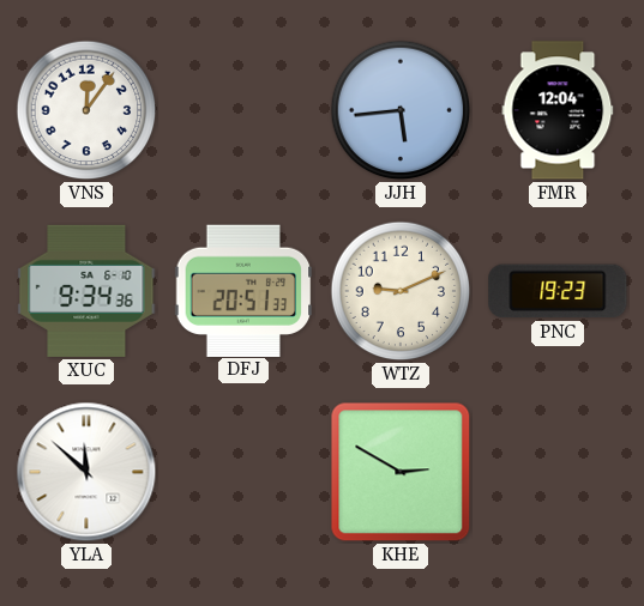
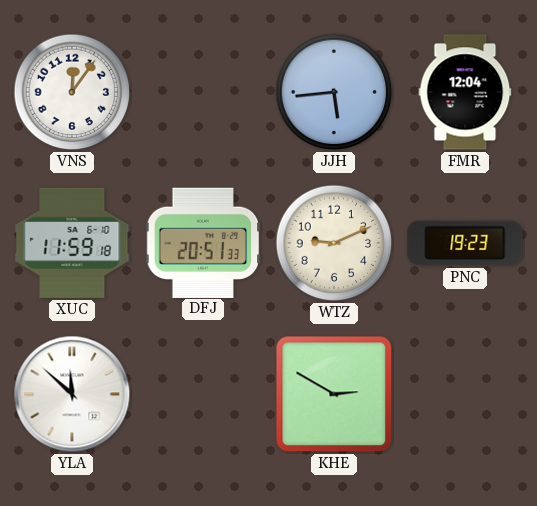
XUC: 9:34 -> 11:59
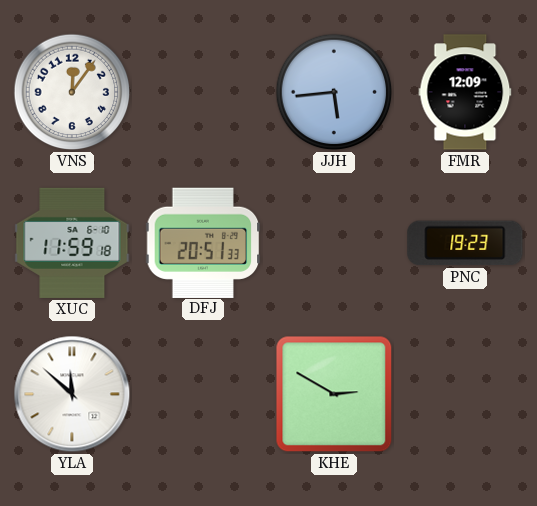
FMR: 12:04 -> 12:09
WTZ: 9:11 -> none
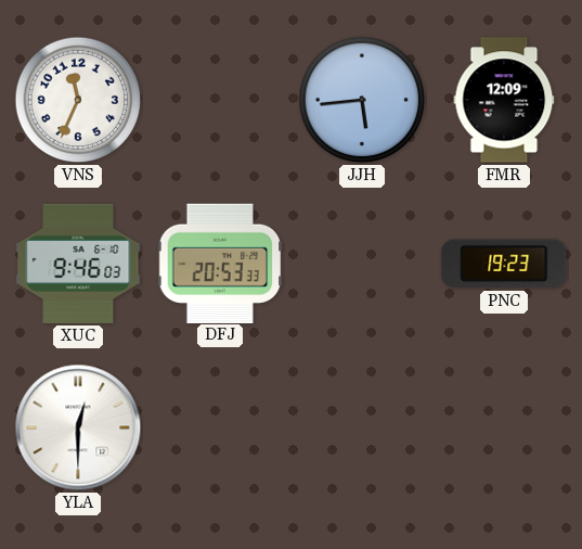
VNS: 12:06 -> 11:34
XUC: 11:59 -> 9:46
DFJ: 20:51 -> 20:53
YLA: 11:52 -> 12:30
KHE: 2:50 -> none
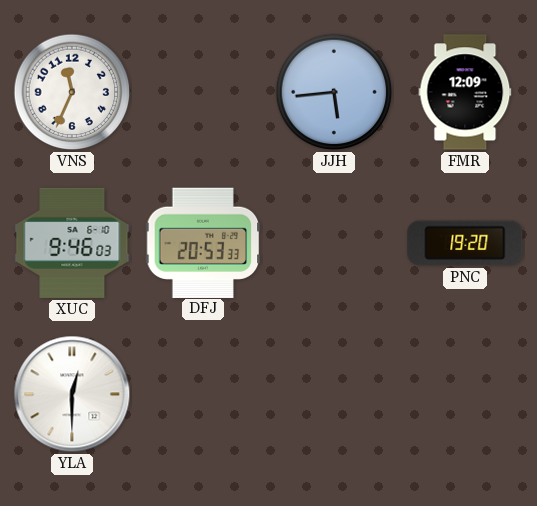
PNC: 19:23 -> 19:20
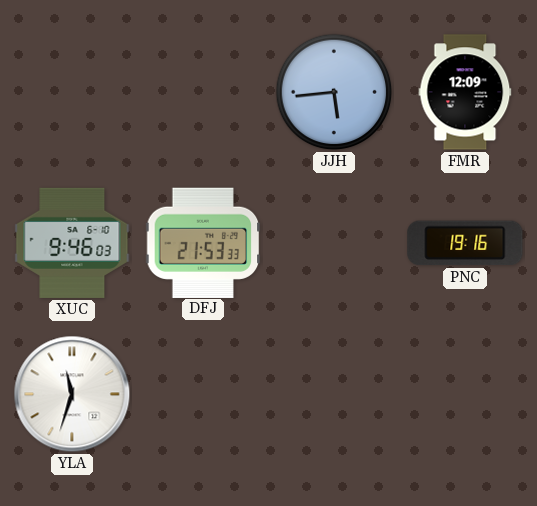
VNS: 11:34 -> none
DFJ: 20:53 -> 21:53
PNC: 19:20 -> 19:16
YLA: 12:30 -> 11:33
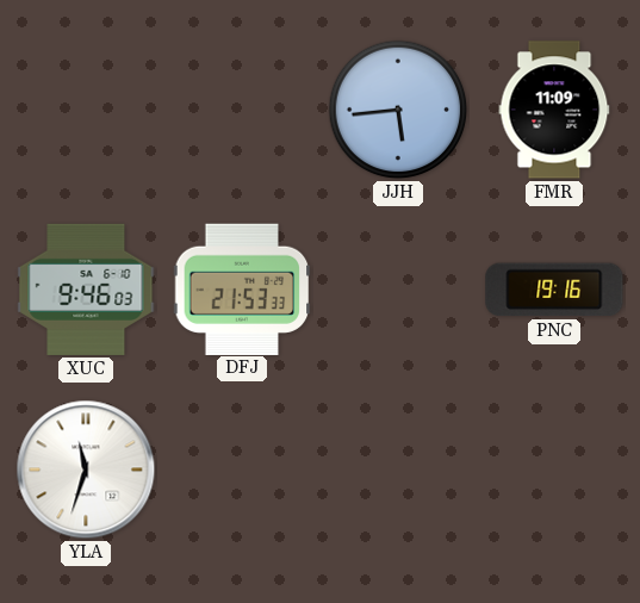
FMR: 12:09 -> 11:09
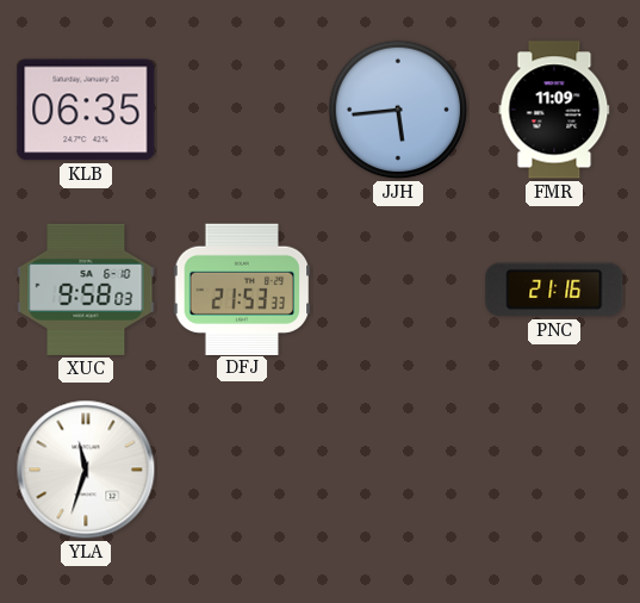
KLB: none -> 06:35
XUC: 9:46 -> 9:58
PNC: 19:16 -> 21:16
